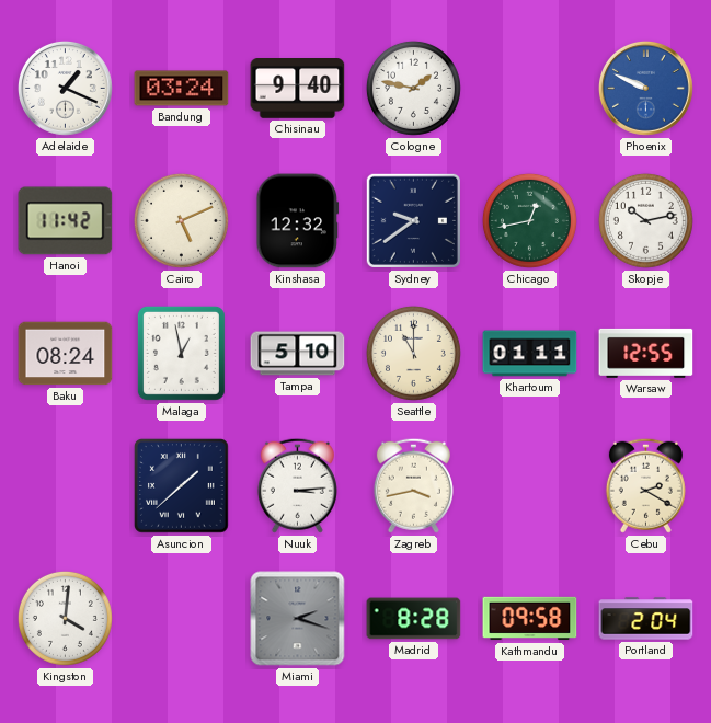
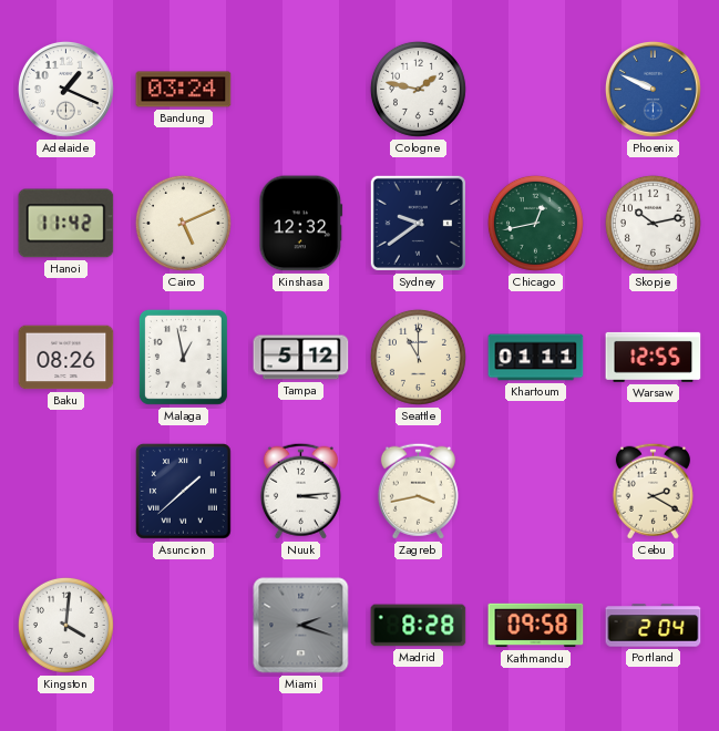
Chisinau: 9:40 -> none
Baku: 08:24 -> 08:26
Tampa: 5:10 -> 5:12
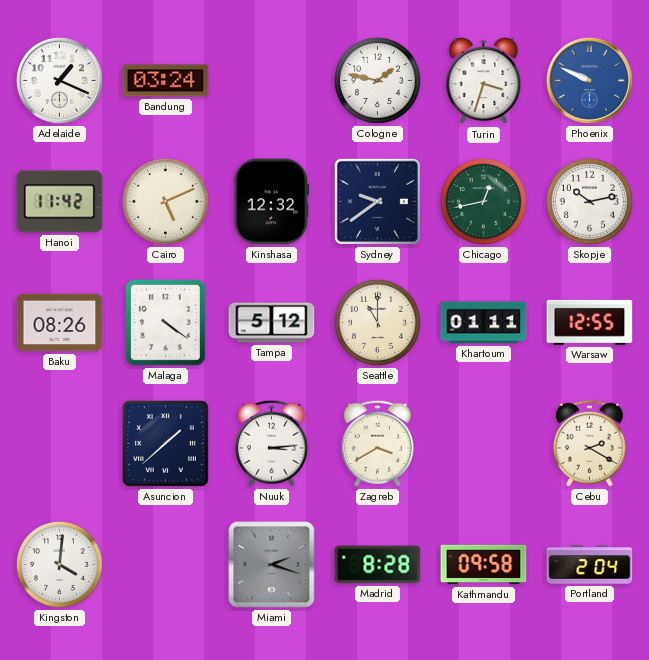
Turin: none -> 3:33
Malaga: 12:58 -> 4:21
Zagreb: 3:43 -> 3:40
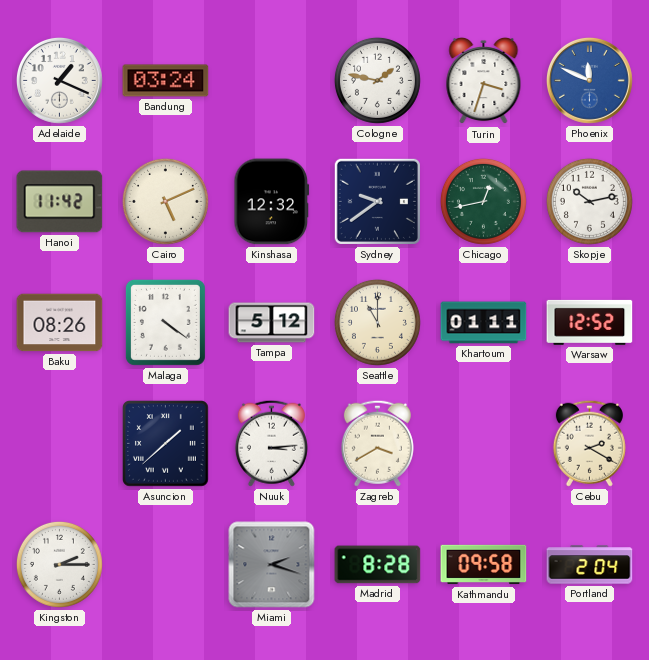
Phoenix: 9:49 -> 11:49
Warsaw: 12:55 -> 12:52
Kingston: 4:01 -> 2:15
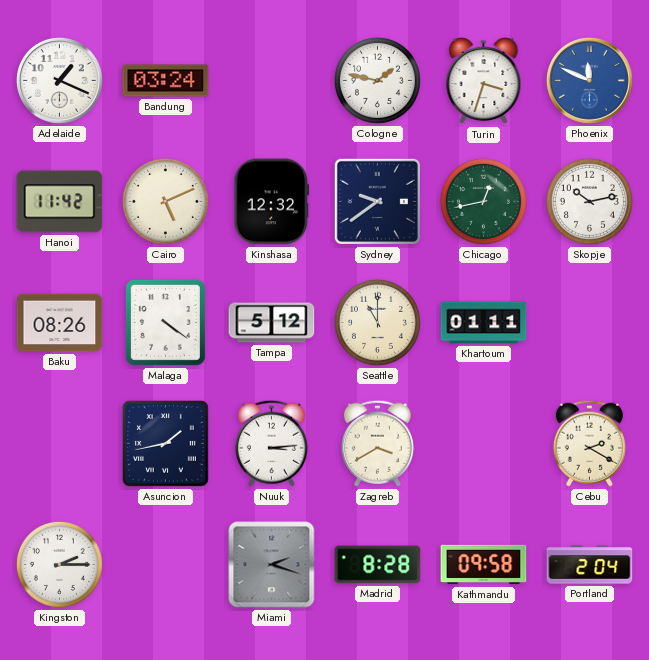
Warsaw: 12:52 -> none
Asuncion: 1:38 -> 1:43
